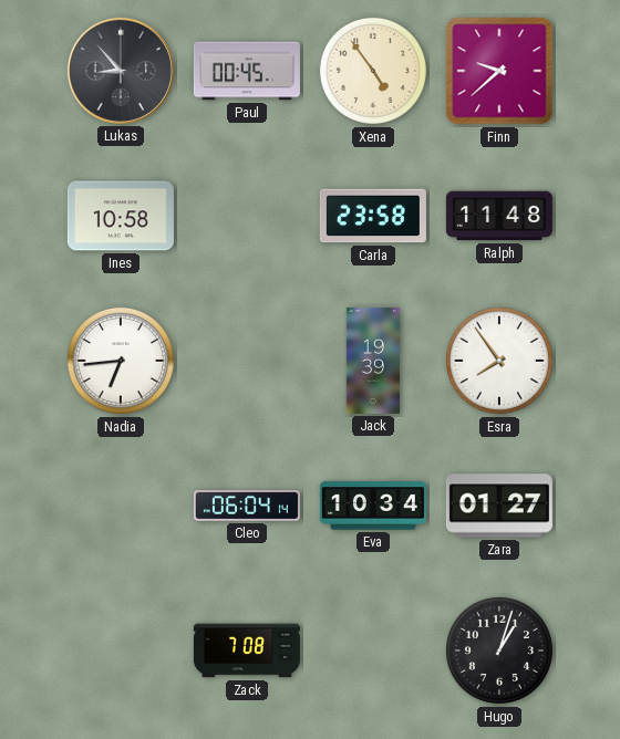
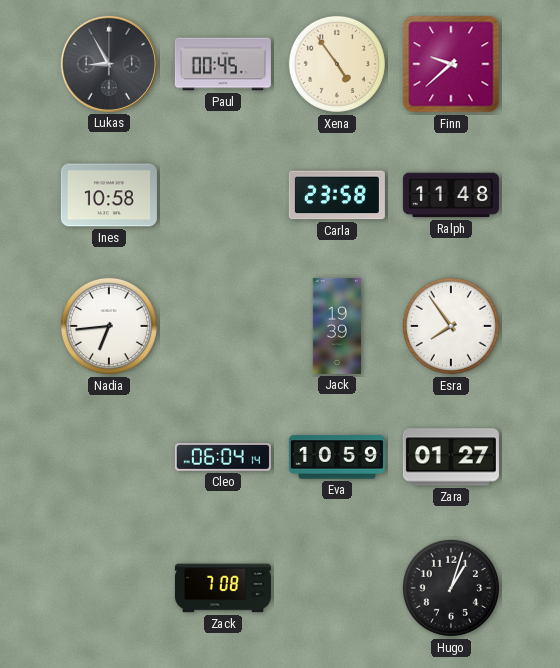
Lukas: 8:53 -> 8:55
Eva: 10:34 -> 10:59
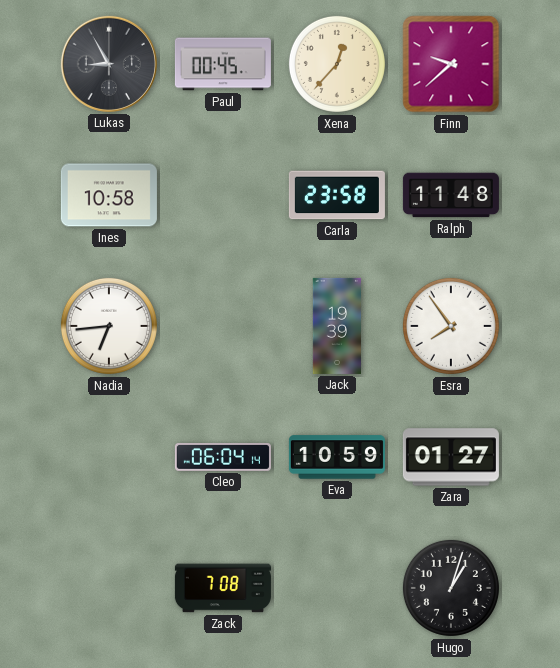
Xena: 4:54 -> 12:37
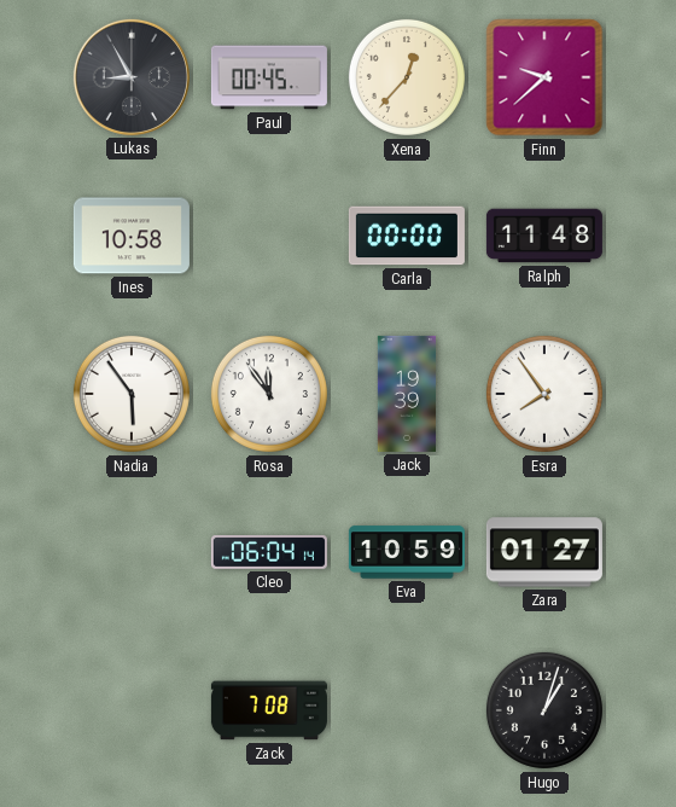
Carla: 23:58 -> 00:00
Nadia: 6:44 -> 5:54
Rosa: none -> 11:54
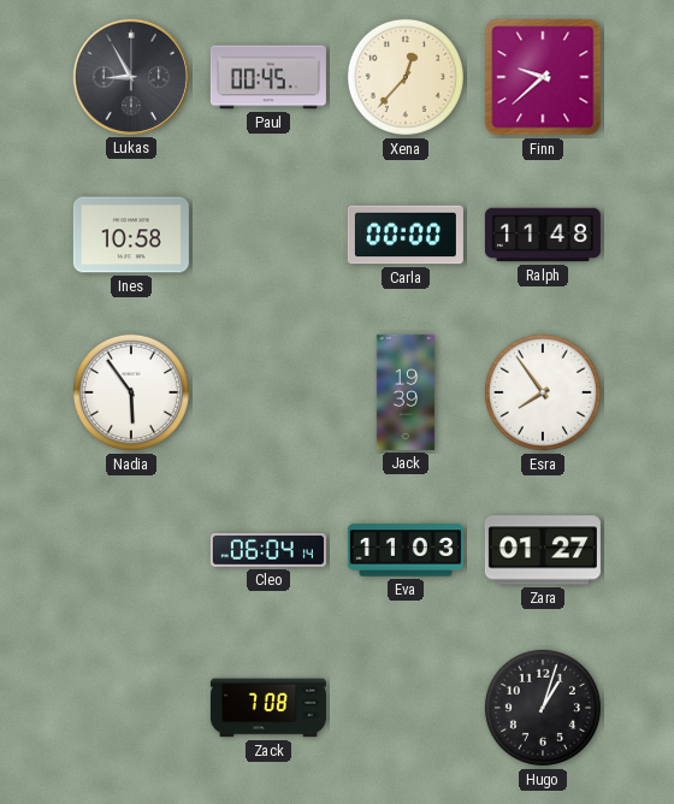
Rosa: 11:54 -> none
Eva: 10:59 -> 11:03
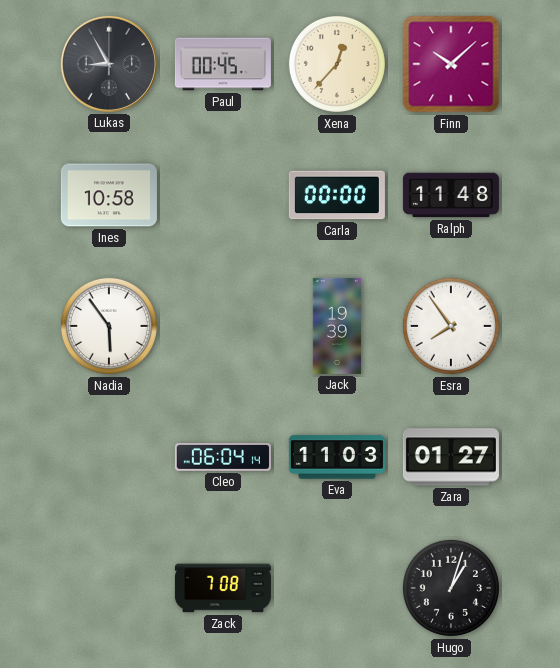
Finn: 9:38 -> 10:08
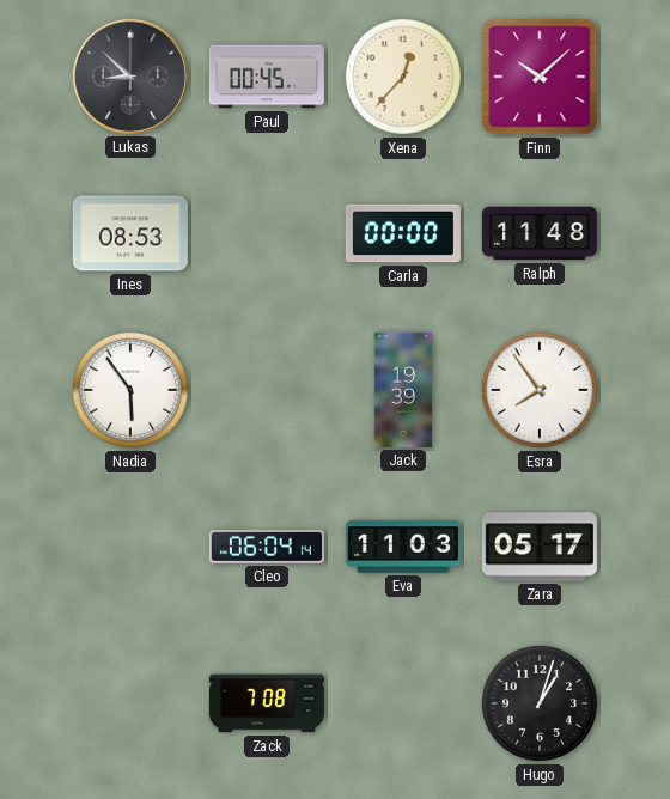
Lukas: 8:55 -> 8:52
Ines: 10:58 -> 08:53
Zara: 01:27 -> 05:17
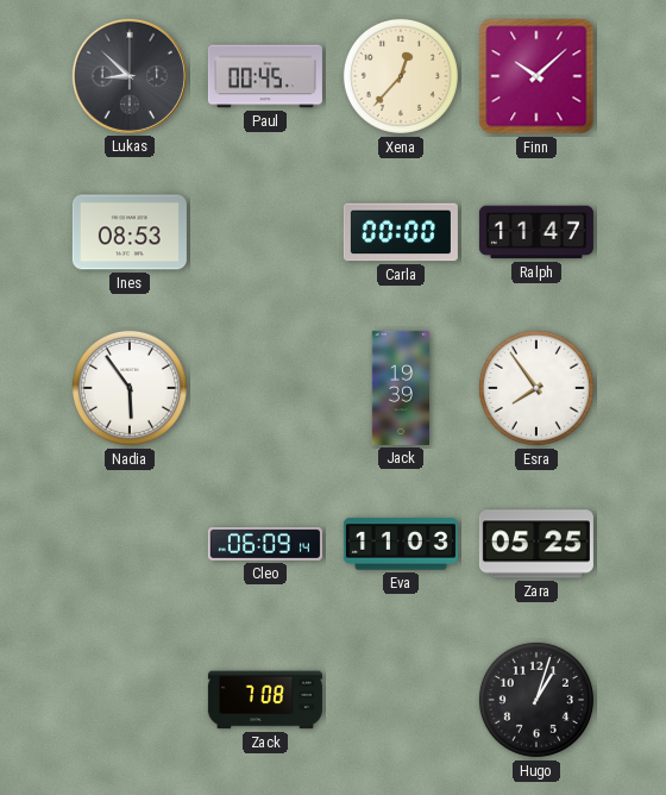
Ralph: 11:48 -> 11:47
Cleo: 06:04 -> 06:09
Zara: 05:17 -> 05:25
